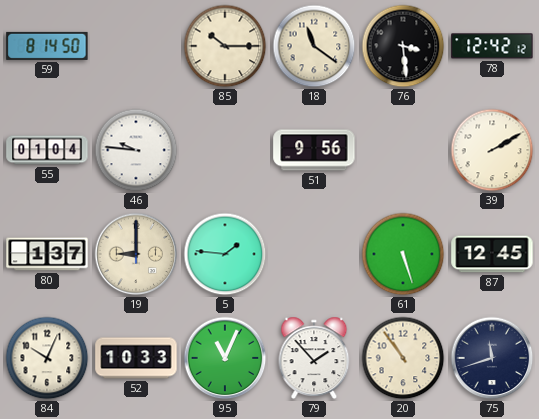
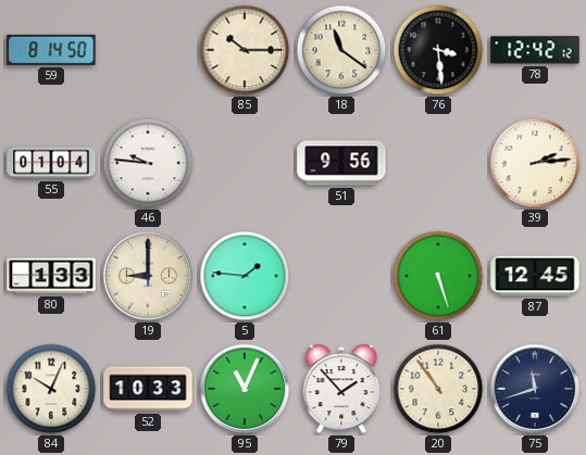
39: 2:10 -> 2:14
80: 1:37 -> 1:33
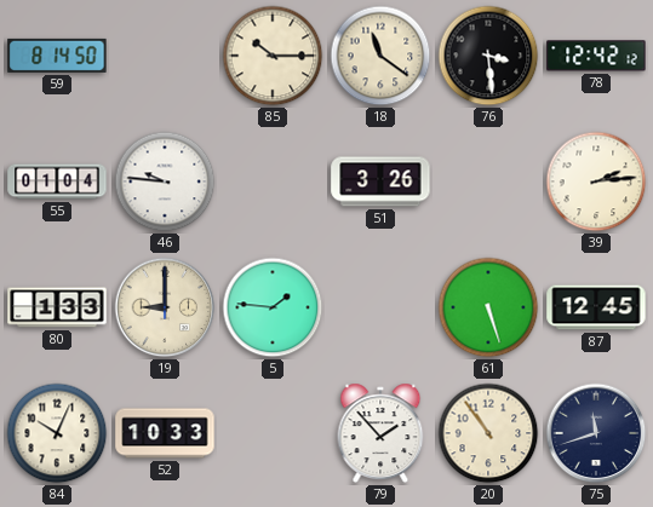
51: 9:56 -> 3:26
95: 11:04 -> none
